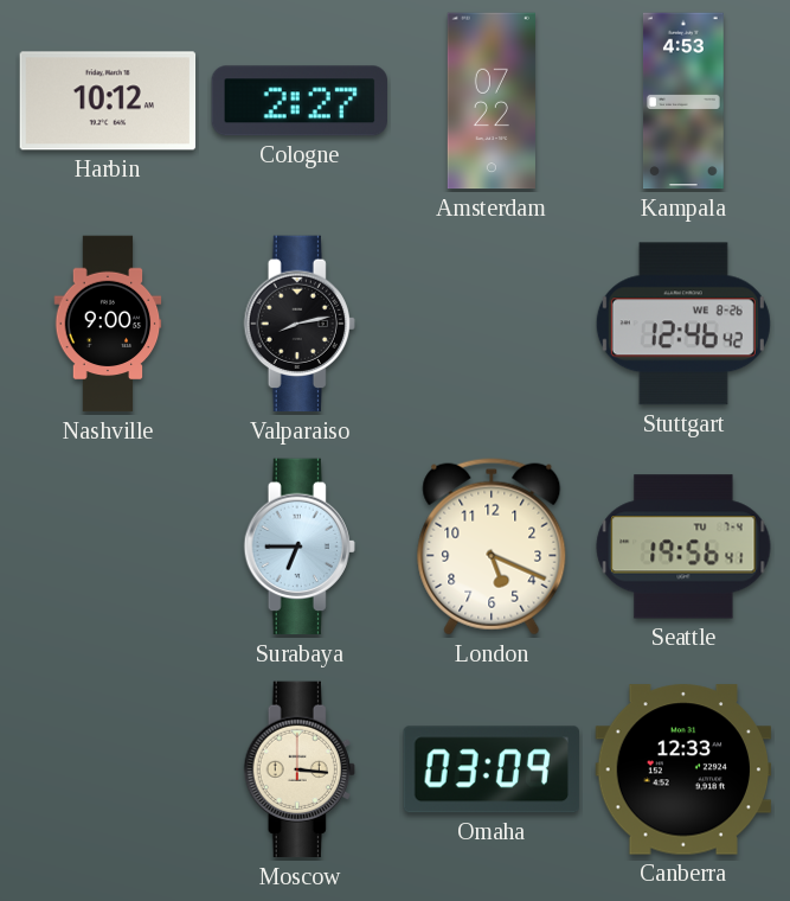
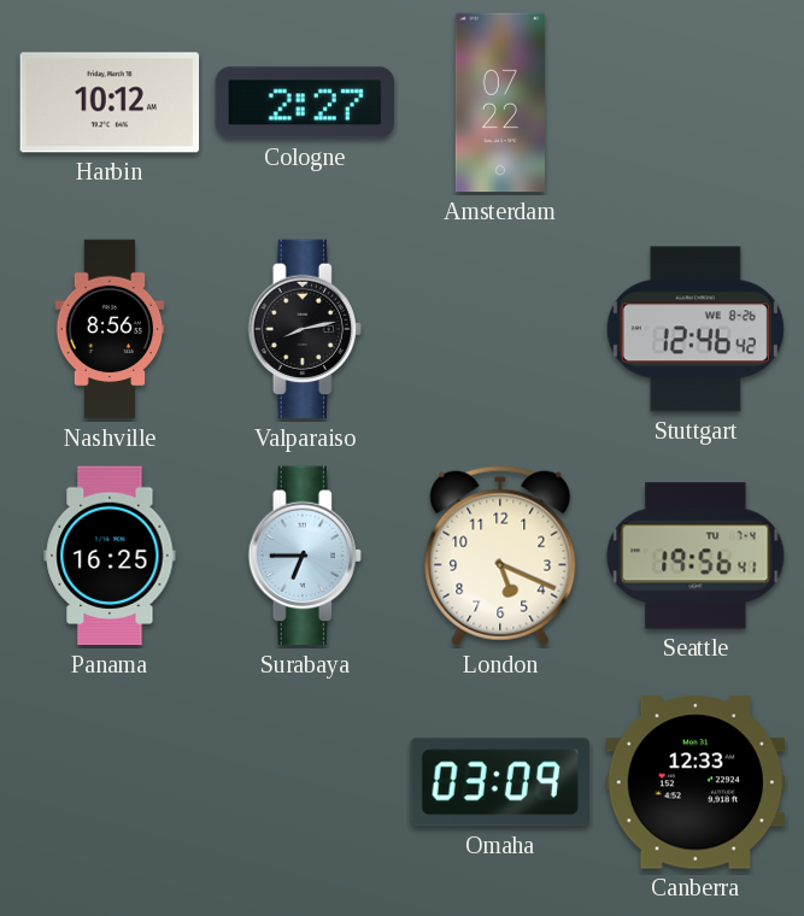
Kampala: 4:53 -> none
Nashville: 9:00 -> 8:56
Panama: none -> 16:25
Moscow: 3:16 -> none
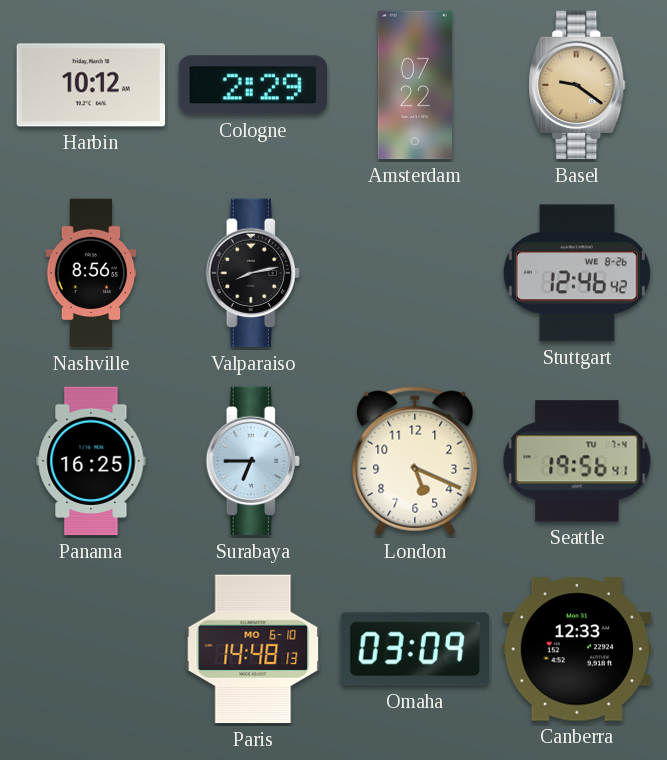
Cologne: 2:27 -> 2:29
Basel: none -> 9:21
Paris: none -> 14:48
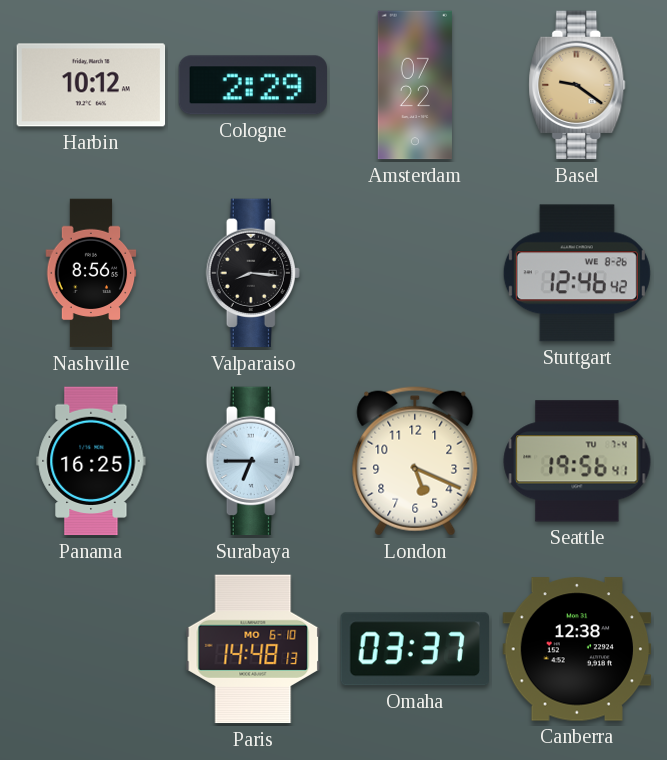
Valparaiso: 8:13 -> 8:16
Omaha: 03:09 -> 03:37
Canberra: 12:33 -> 12:38
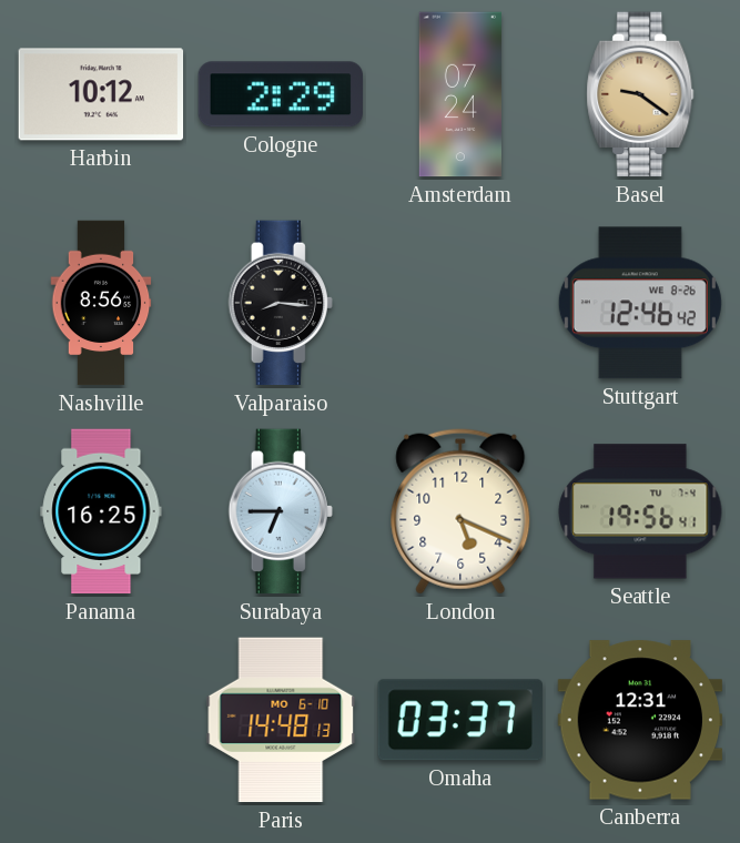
Amsterdam: 07:22 -> 07:24
Canberra: 12:38 -> 12:31
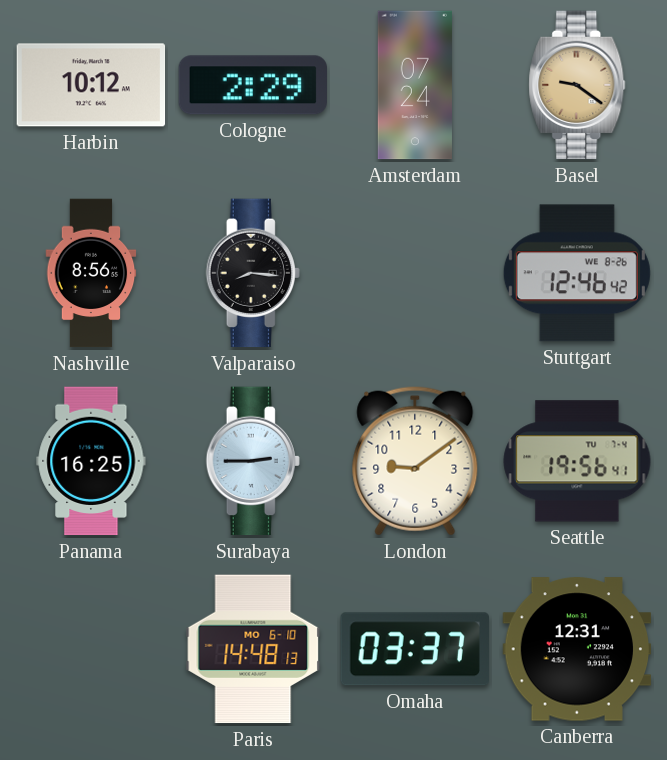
Surabaya: 6:45 -> 2:45
London: 5:19 -> 9:09
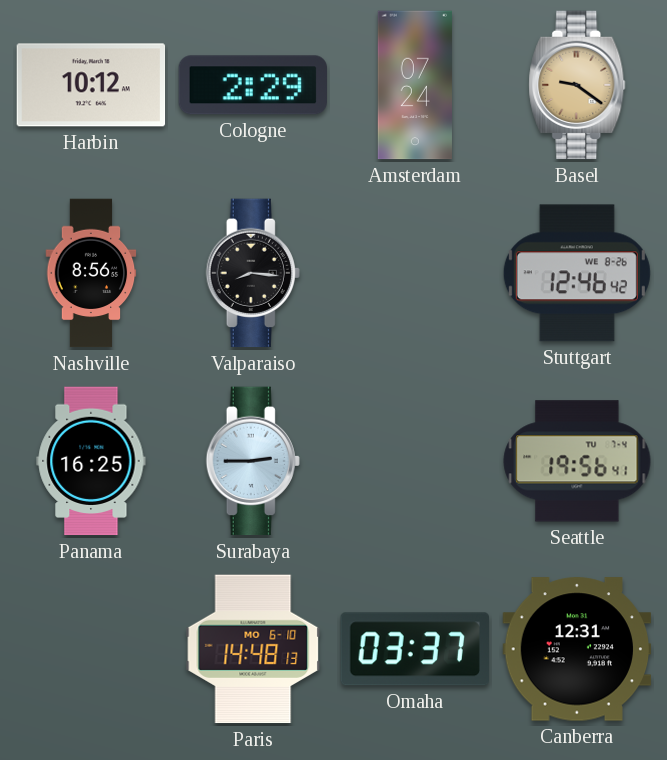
London: 9:09 -> none
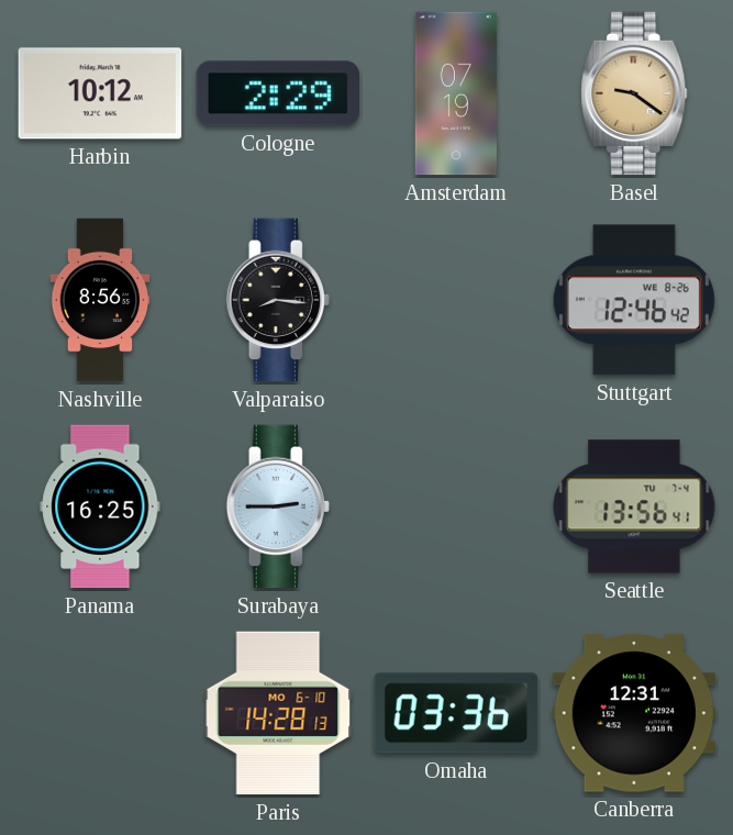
Amsterdam: 07:24 -> 07:19
Seattle: 19:56 -> 13:56
Paris: 14:48 -> 14:28
Omaha: 03:37 -> 03:36
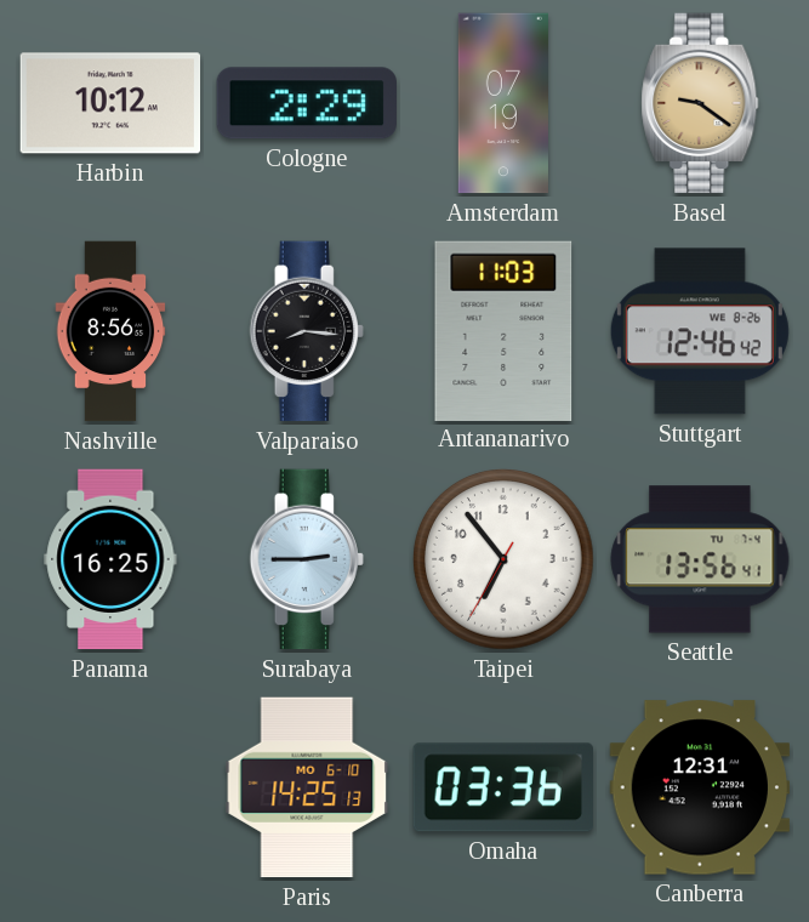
Antananarivo: none -> 11:03
Taipei: none -> 6:53
Paris: 14:28 -> 14:25
